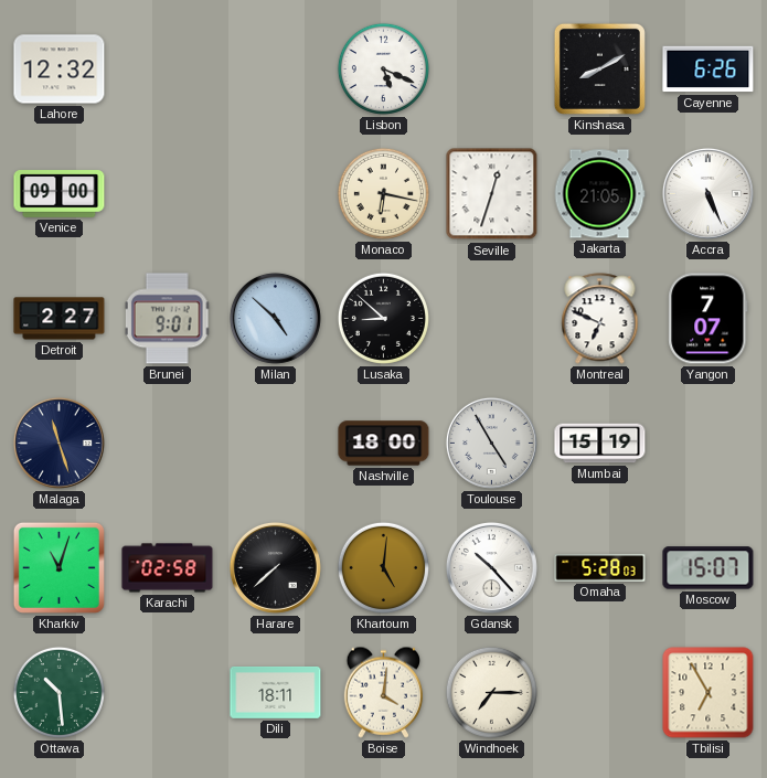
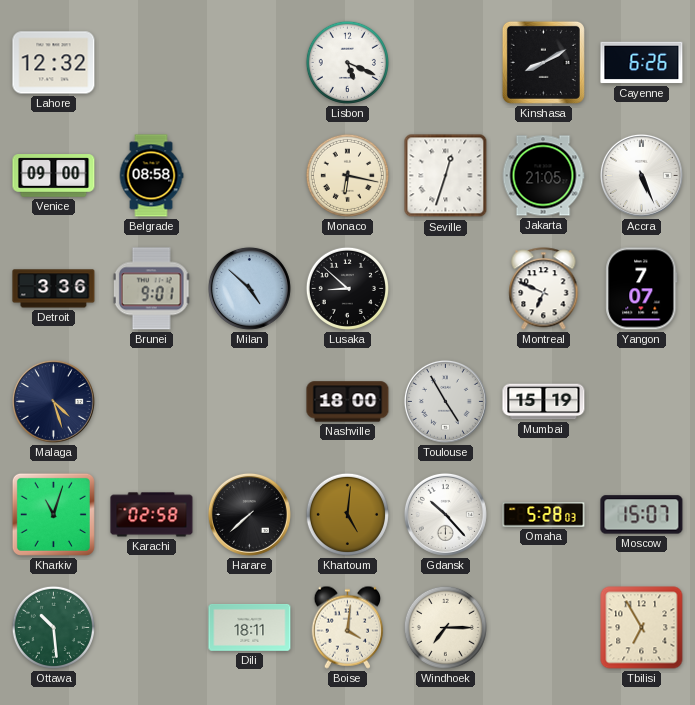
Belgrade: none -> 08:58
Detroit: 2:27 -> 3:36
Malaga: 11:27 -> 4:27
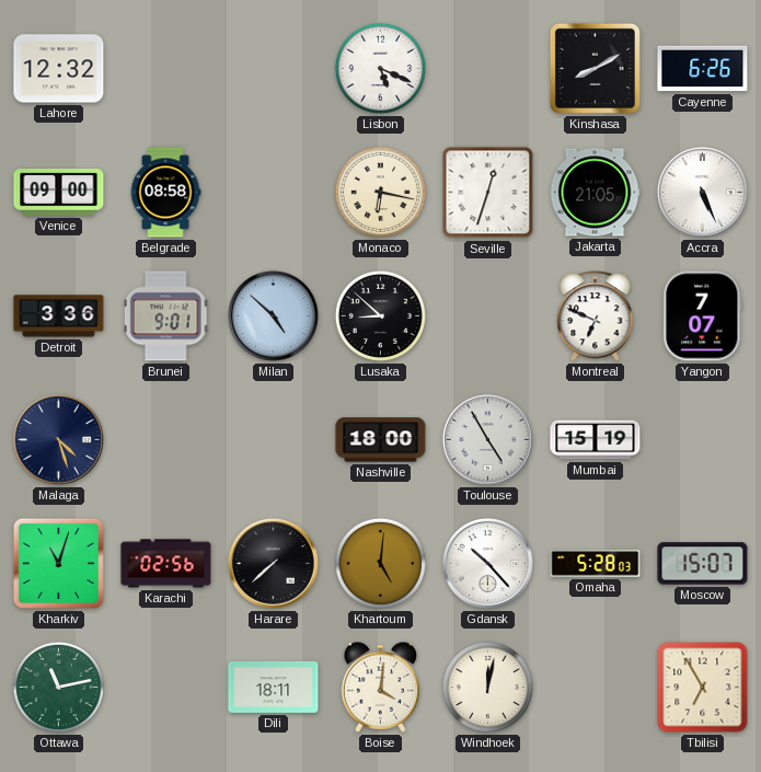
Karachi: 02:58 -> 02:56
Ottawa: 10:29 -> 11:13
Windhoek: 7:15 -> 12:02
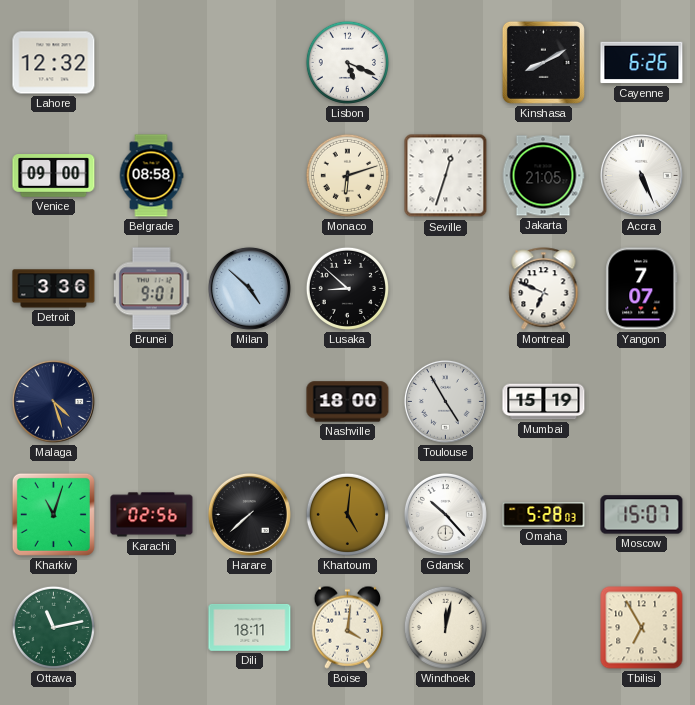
Monaco: 6:17 -> 6:12
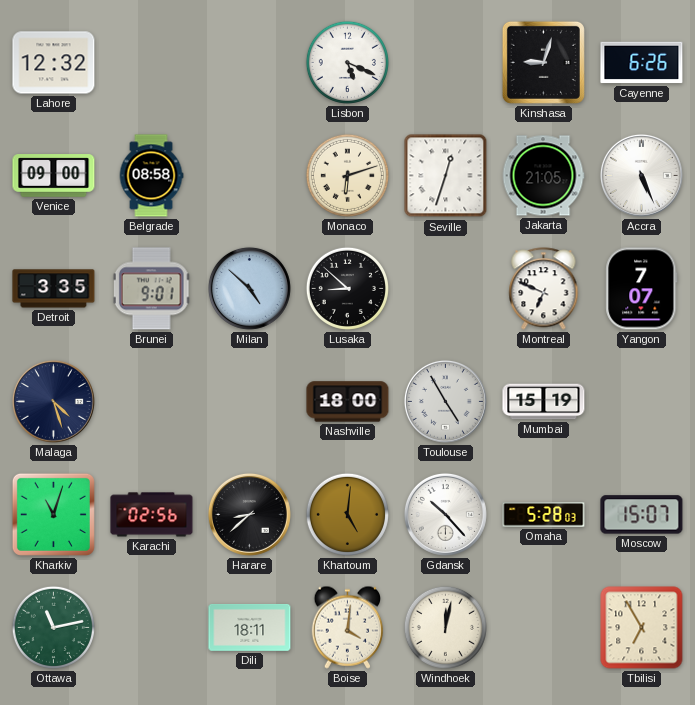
Kinshasa: 8:10 -> 9:03
Detroit: 3:36 -> 3:35
Harare: 7:38 -> 8:38
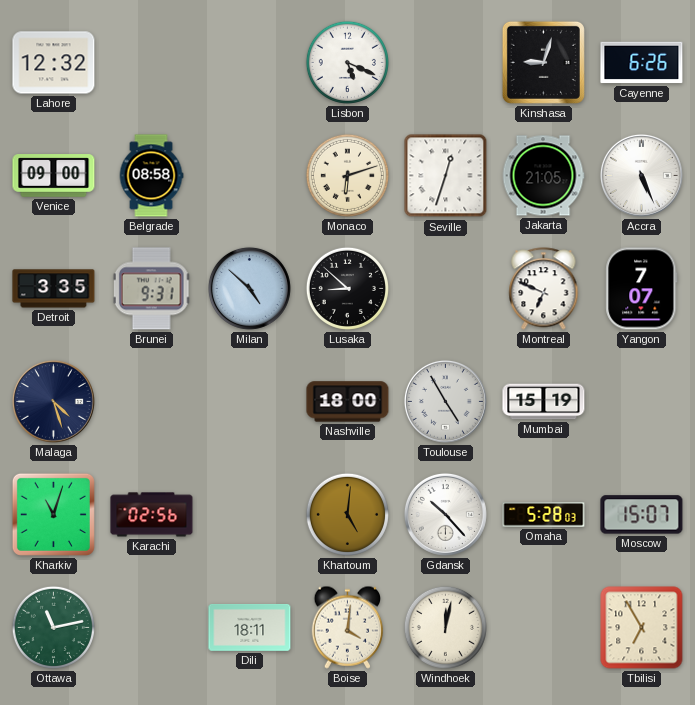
Brunei: 9:01 -> 9:31
Harare: 8:38 -> none
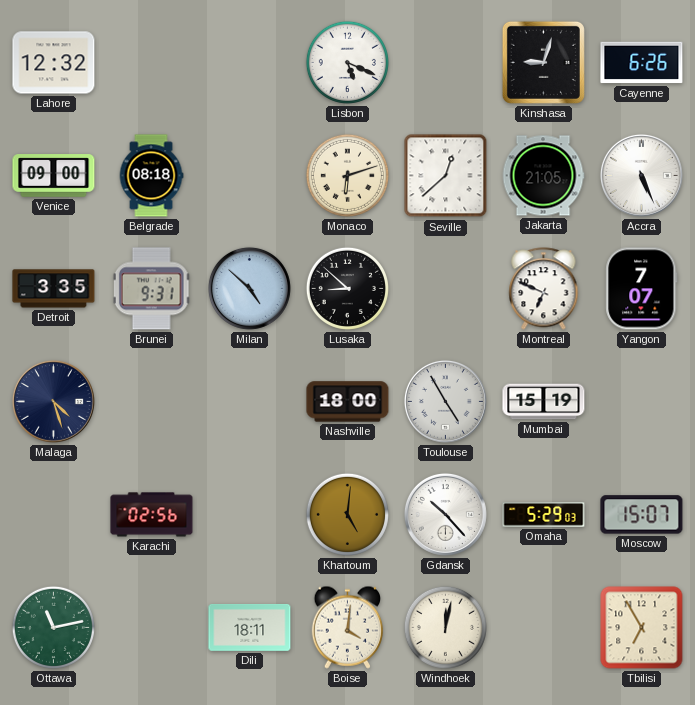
Belgrade: 08:58 -> 08:18
Seville: 12:33 -> 12:38
Kharkiv: 11:03 -> none
Omaha: 5:28 -> 5:29
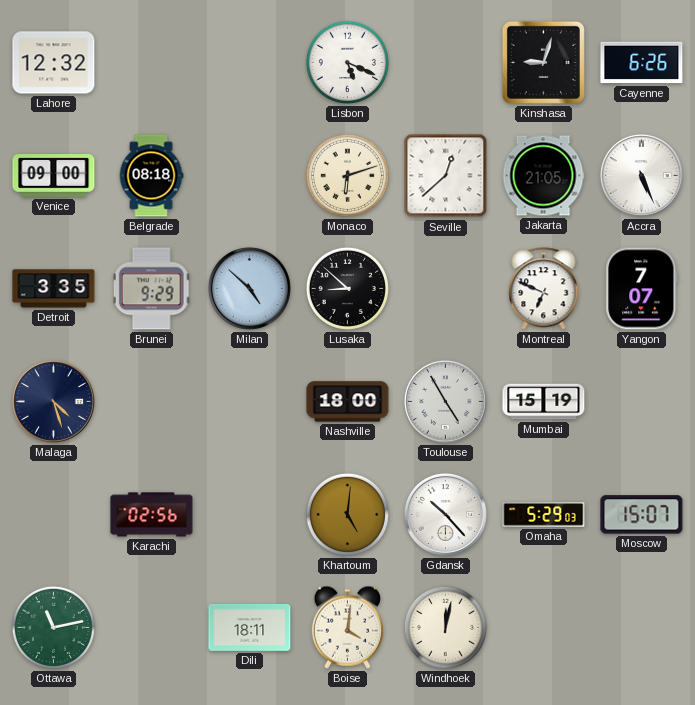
Brunei: 9:31 -> 9:29
Tbilisi: 6:55 -> none
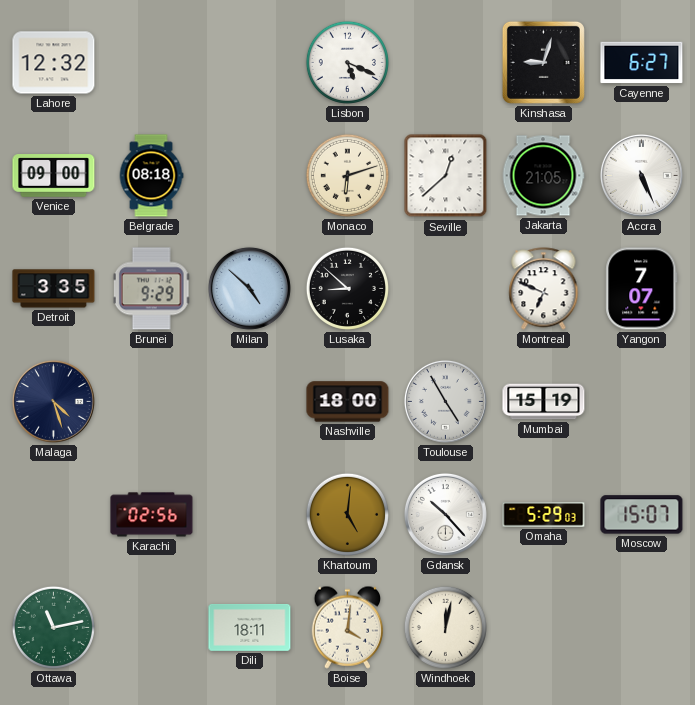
Cayenne: 6:26 -> 6:27
